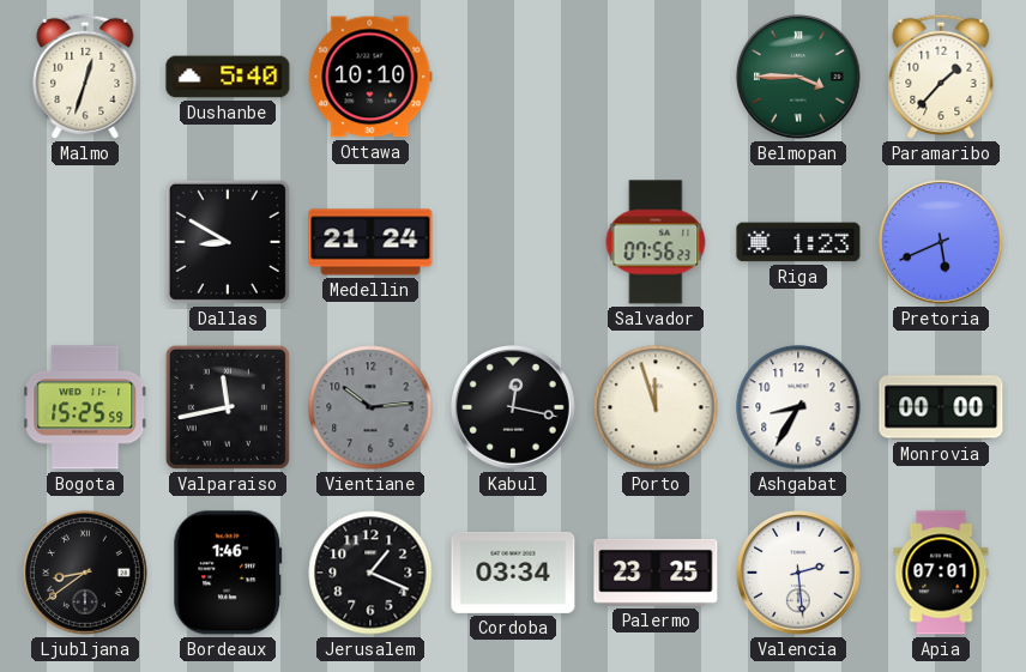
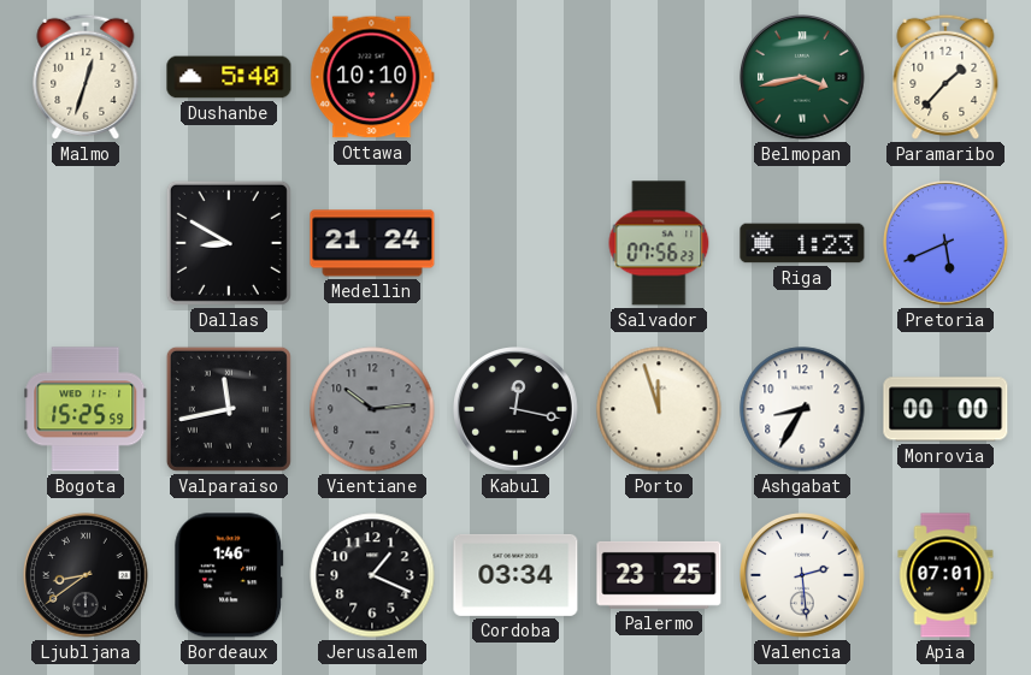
Belmopan: 3:45 -> 3:43
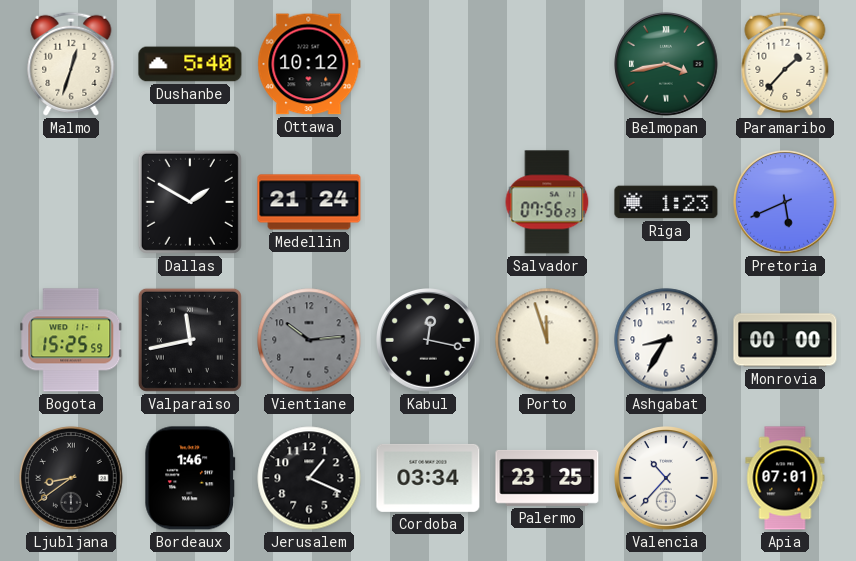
Ottawa: 10:10 -> 10:12
Dallas: 8:50 -> 1:50
Valencia: 2:29 -> 10:37
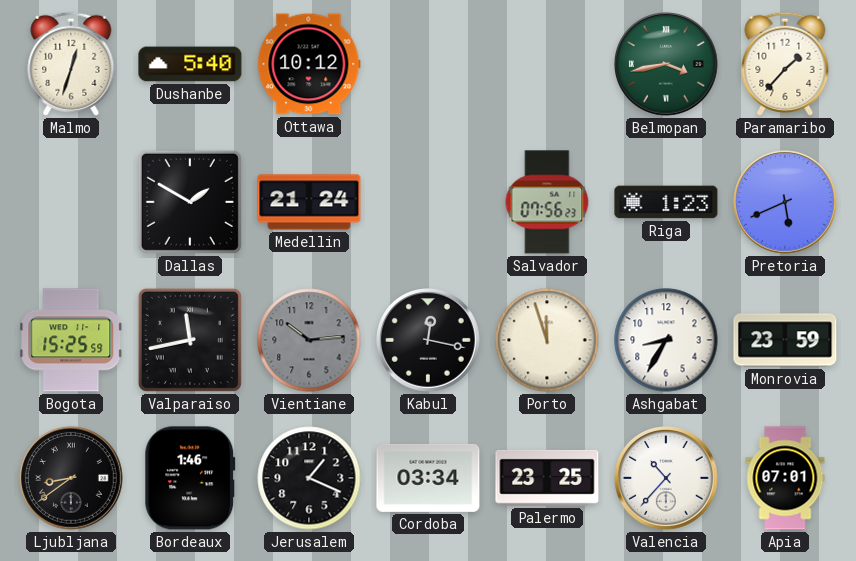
Monrovia: 00:00 -> 23:59
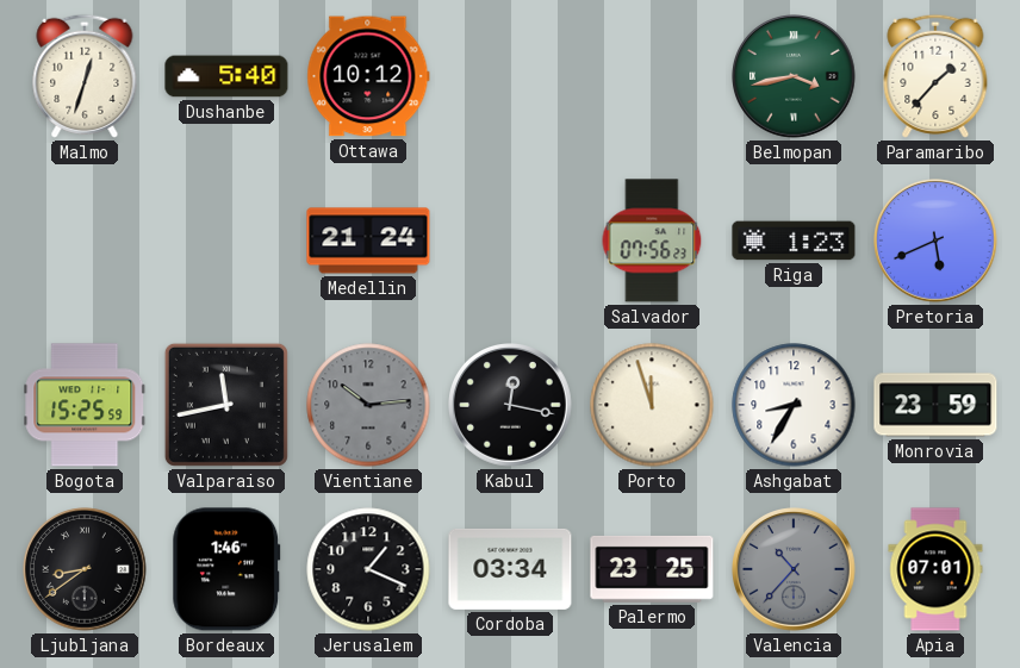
Dallas: 1:50 -> none
Valencia dial: white -> grey
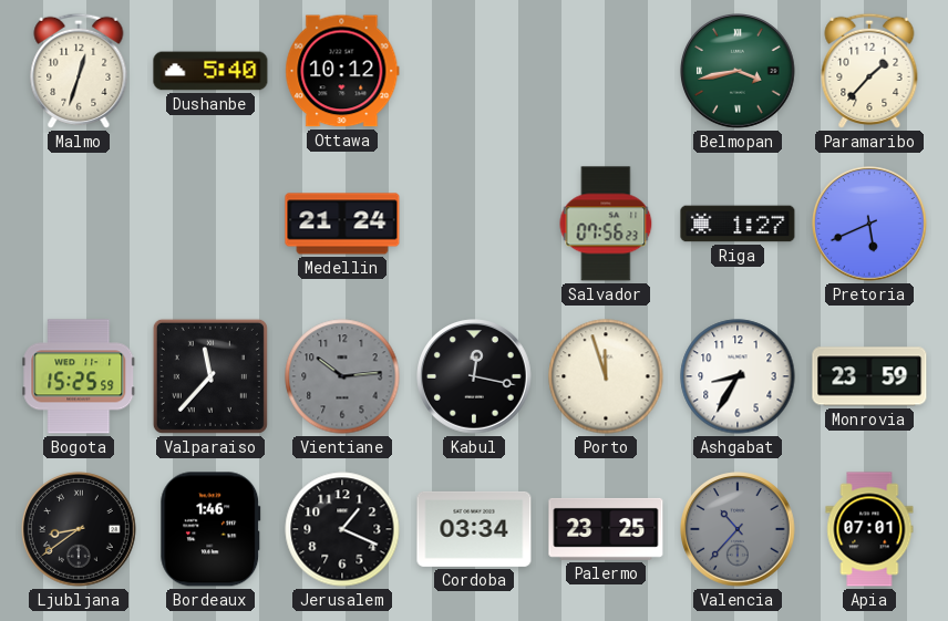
Riga: 1:23 -> 1:27
Valparaiso: 11:43 -> 11:37
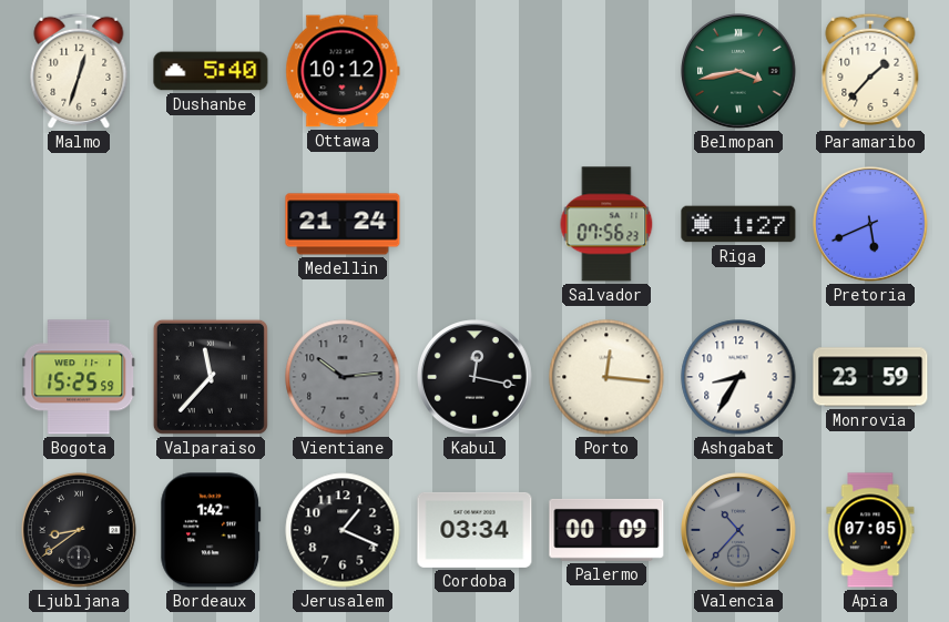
Porto: 11:57 -> 12:16
Bordeaux: 1:46 -> 1:42
Palermo: 23:25 -> 00:09
Apia: 07:01 -> 07:05
